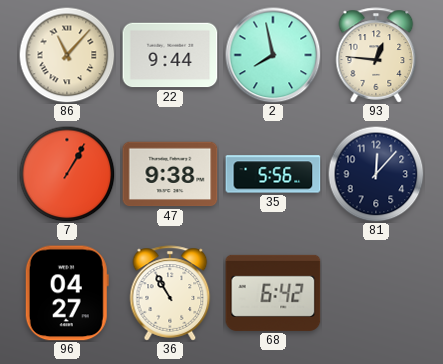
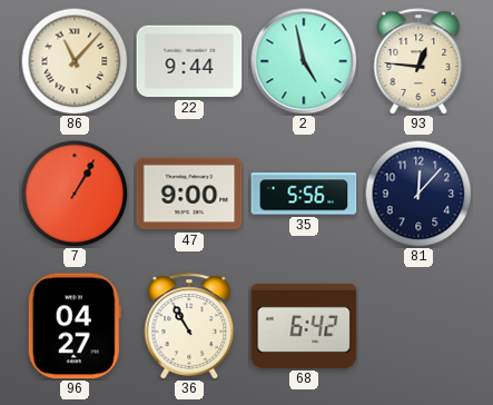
2: 7:58 -> 4:58
47: 9:38 -> 9:00
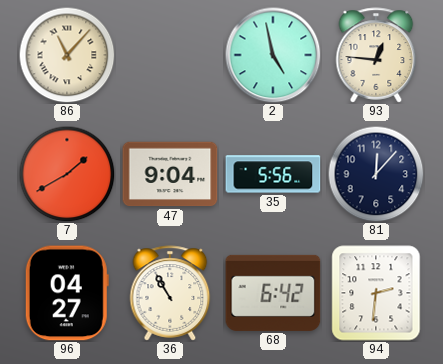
22: 9:44 -> none
7: 1:05 -> 1:40
47: 9:00 -> 9:04
94: none -> 2:31
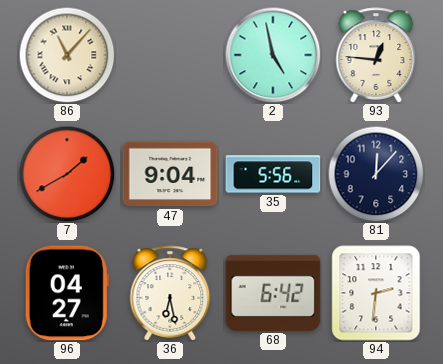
36: 10:55 -> 6:28
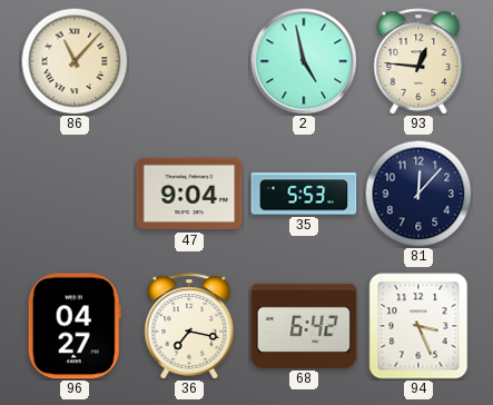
7: 1:40 -> none
35: 5:56 -> 5:53
36: 6:28 -> 7:17
94: 2:31 -> 3:26
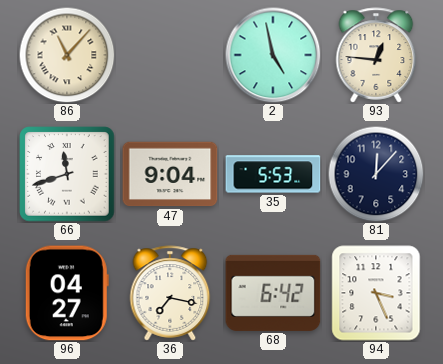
66: none -> 11:42
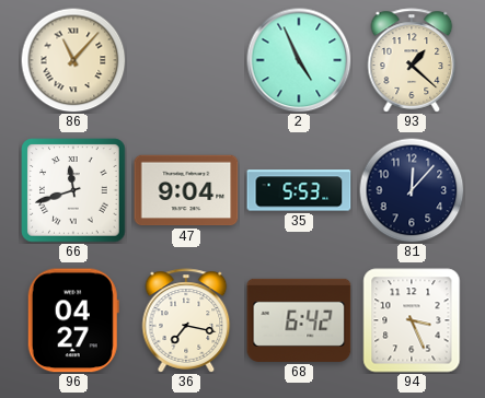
2: 4:58 -> 4:56
93: 12:46 -> 1:22
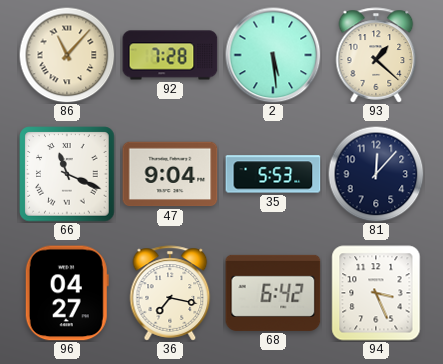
92: none -> 7:28
2: 4:56 -> 5:29
66: 11:42 -> 11:19
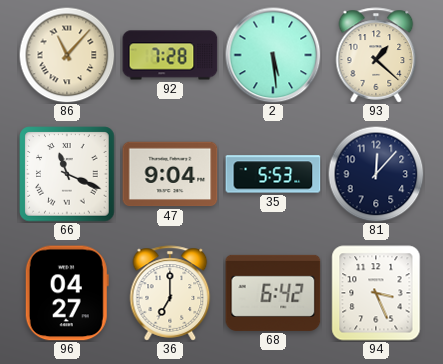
36: 7:17 -> 7:00
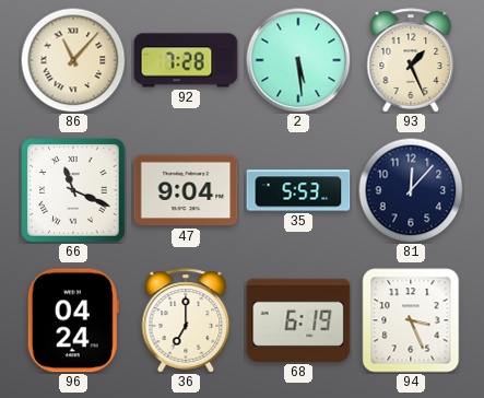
93: 1:22 -> 1:26
96: 04:27 -> 04:24
68: 6:42 -> 6:19
